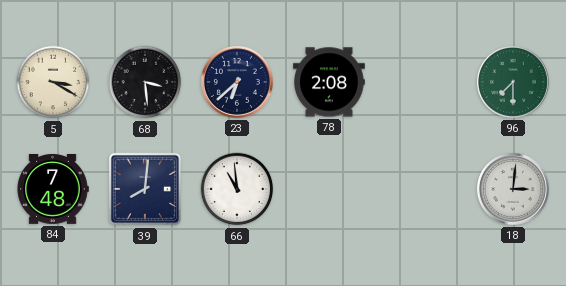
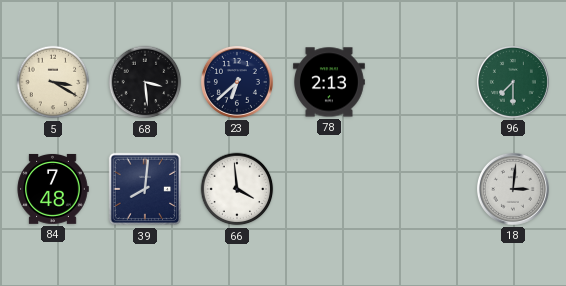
78: 2:08 -> 2:13
66: 10:59 -> 3:59
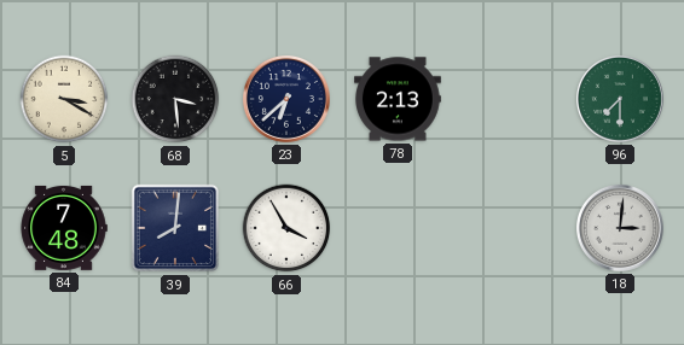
66: 3:59 -> 3:55
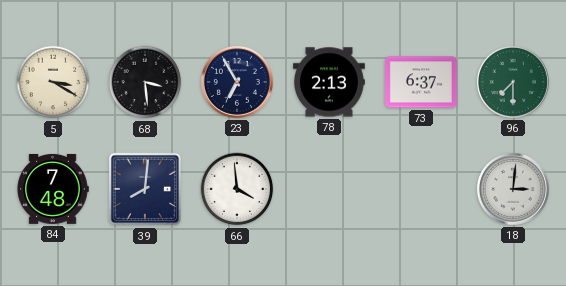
23: 6:38 -> 6:55
73: none -> 6:37
66: 3:55 -> 3:59
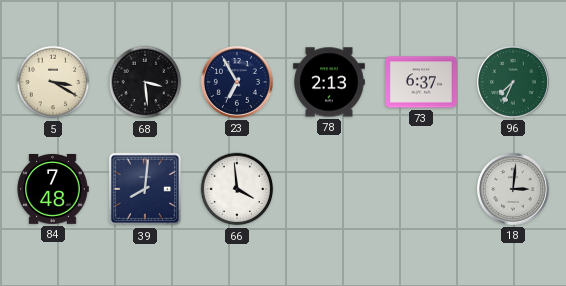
96: 7:30 -> 7:34
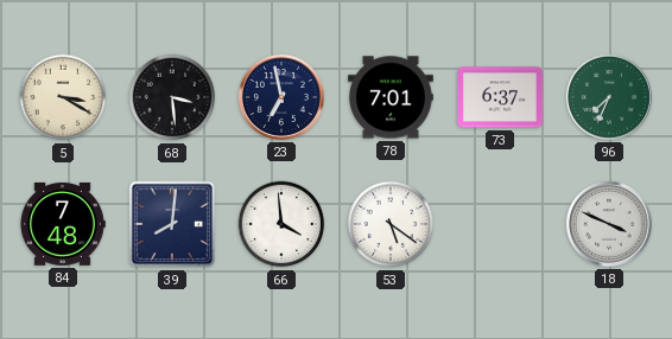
23: 6:55 -> 6:58
78: 2:13 -> 7:01
53: none -> 5:21
18: 3:01 -> 3:49
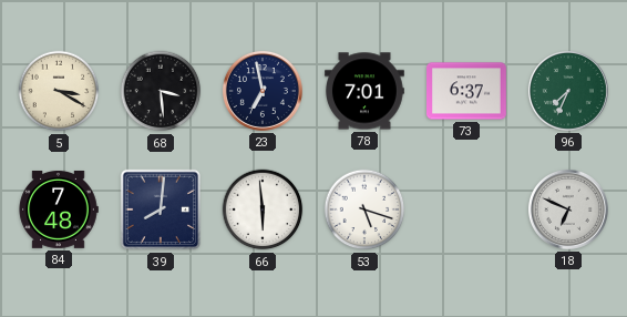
66: 3:59 -> 5:59
53: 5:21 -> 5:18
18: 3:49 -> 6:49
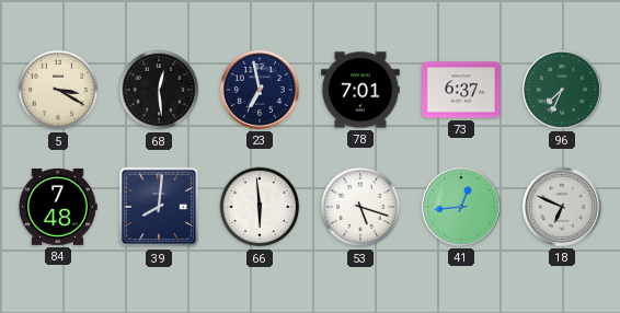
68: 3:29 -> 12:29
41: none -> 12:44
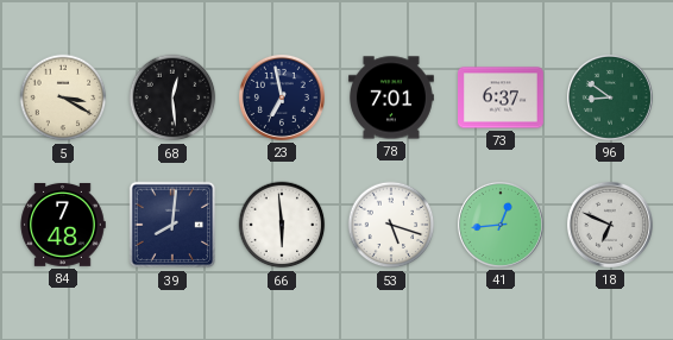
96: 7:34 -> 8:51
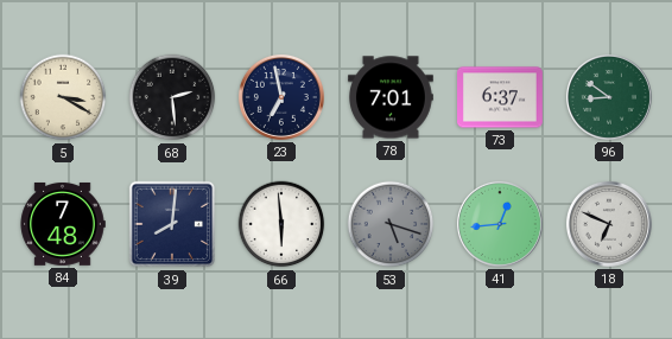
68: 12:29 -> 2:29
53 dial: white -> grey
